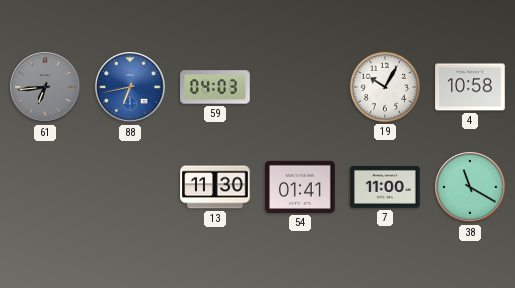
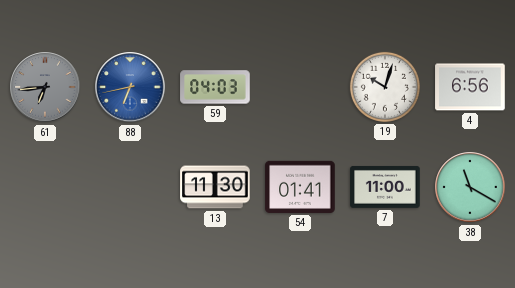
19: 10:05 -> 10:03
4: 10:58 -> 6:56
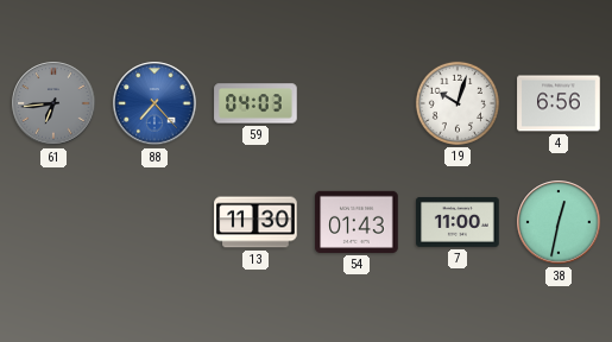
88: 6:43 -> 7:23
54: 01:41 -> 01:43
38: 11:20 -> 12:32
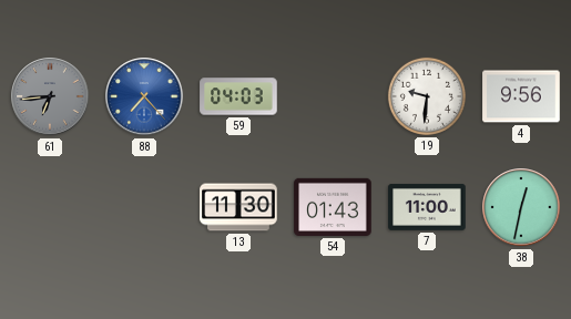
19: 10:03 -> 9:31
4: 6:56 -> 9:56
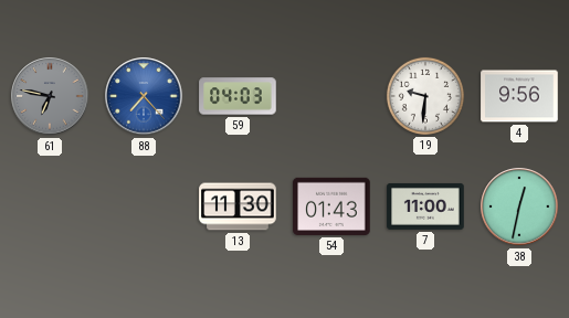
61: 6:44 -> 6:47
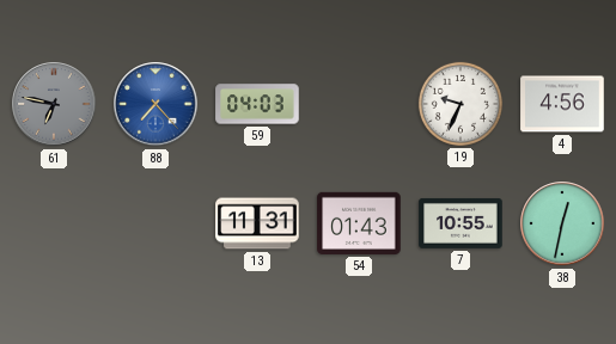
19: 9:31 -> 9:34
4: 9:56 -> 4:56
13: 11:30 -> 11:31
7: 11:00 -> 10:55
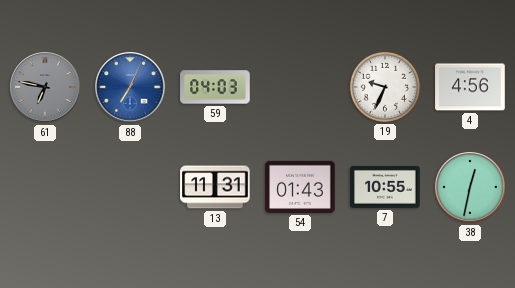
88: 7:23 -> 7:04
